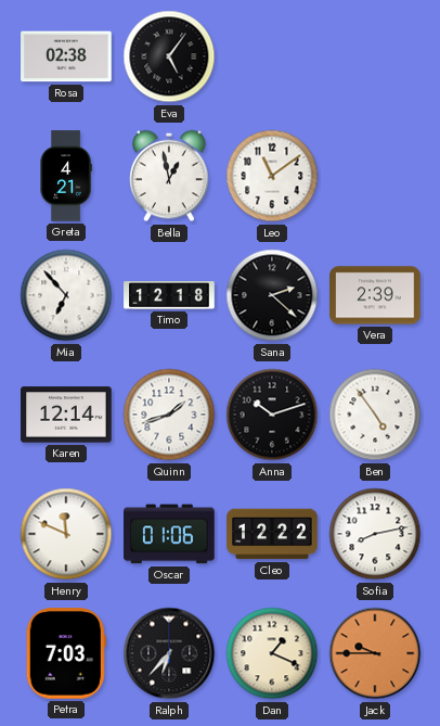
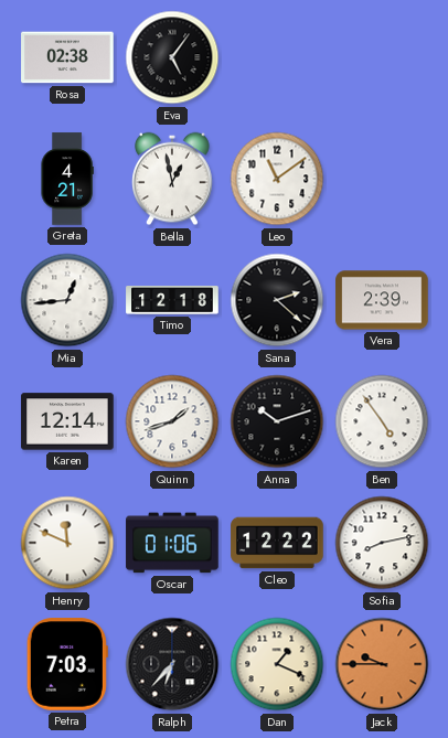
Mia: 6:53 -> 12:44
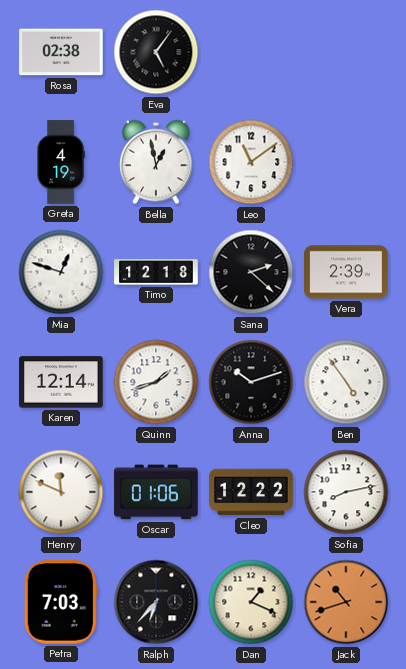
Greta: 4:21 -> 4:19
Mia: 12:44 -> 12:48
Jack: 9:45 -> 10:42
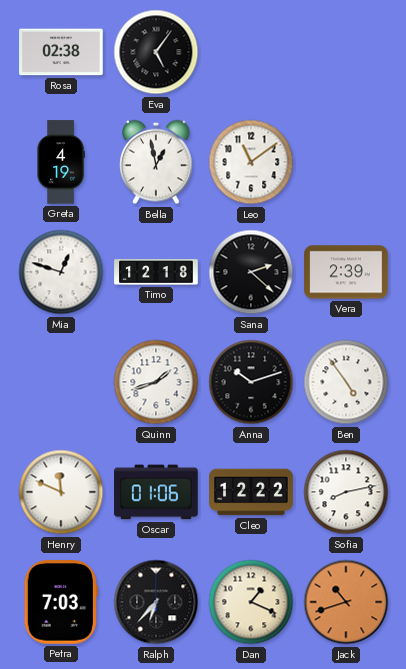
Karen: 12:14 -> none
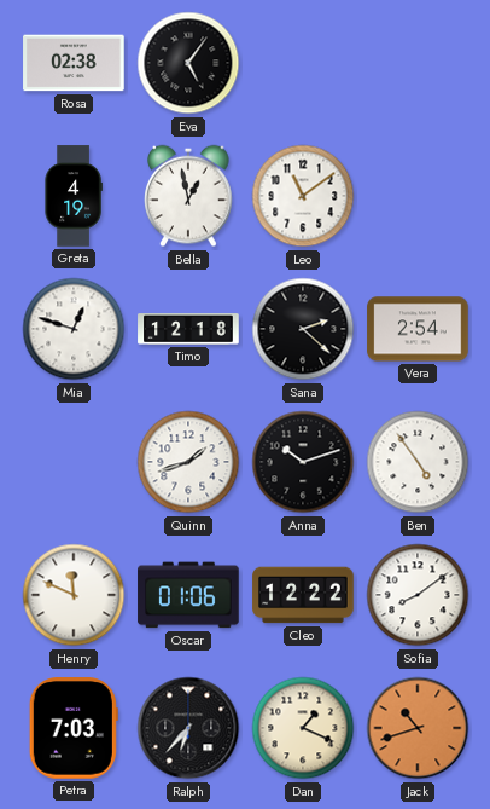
Vera: 2:39 -> 2:54
Sofia: 8:13 -> 8:09
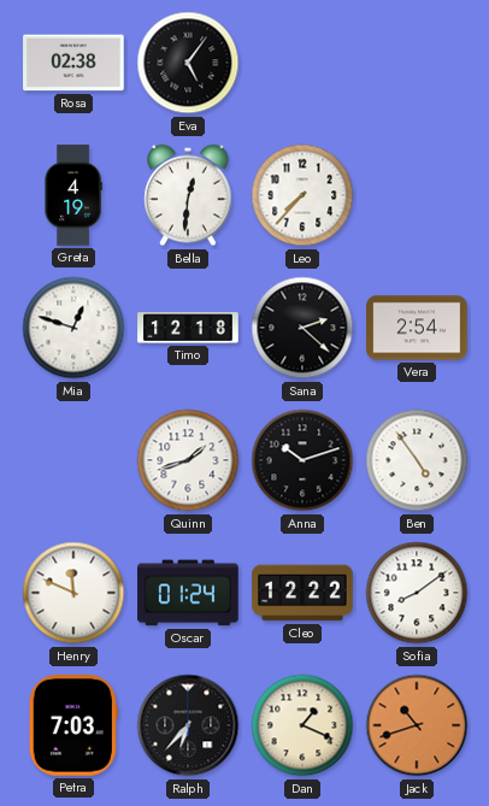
Bella: 12:58 -> 12:31
Leo: 11:09 -> 7:37
Oscar: 01:06 -> 01:24
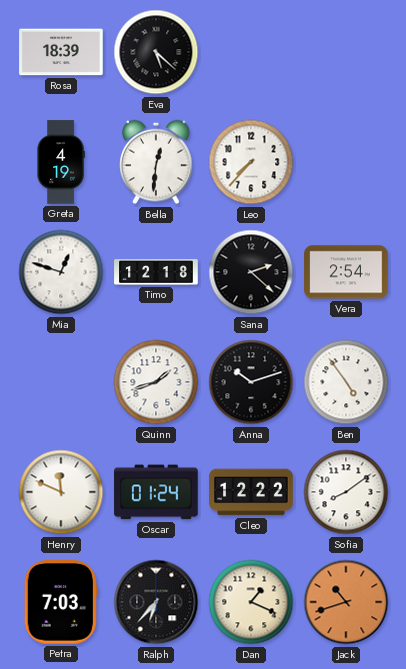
Rosa: 02:38 -> 18:39
Eva: 5:06 -> 5:22
